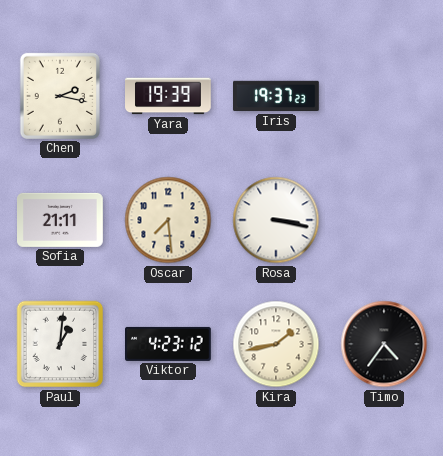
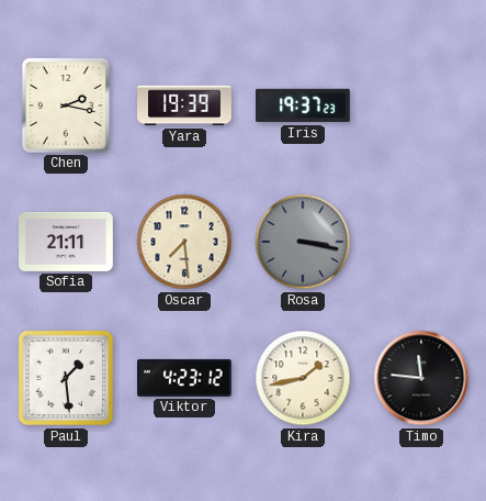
Rosa dial: white -> grey
Paul: 1:01 -> 1:29
Timo: 4:36 -> 11:46
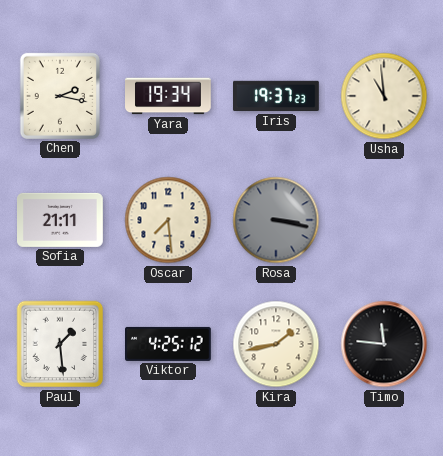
Yara: 19:39 -> 19:34
Usha: none -> 10:59
Viktor: 4:23 -> 4:25
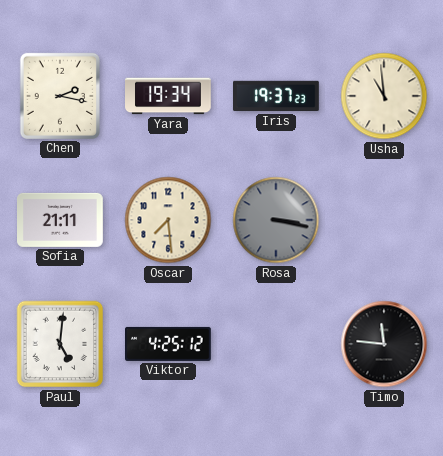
Paul: 1:29 -> 5:01
Kira: 1:43 -> none
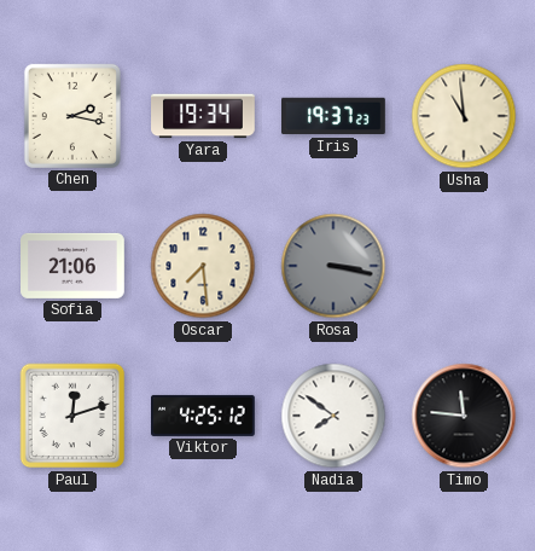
Sofia: 21:11 -> 21:06
Paul: 5:01 -> 12:12
Nadia: none -> 7:51
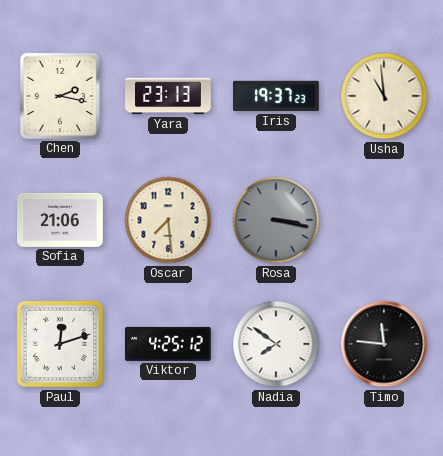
Yara: 19:34 -> 23:13
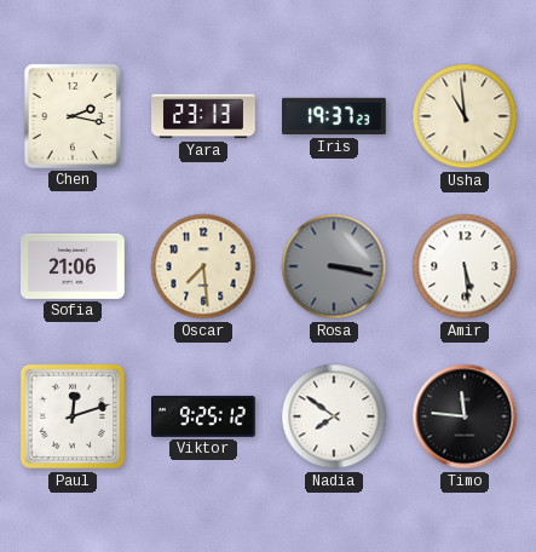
Amir: none -> 5:29
Viktor: 4:25 -> 9:25
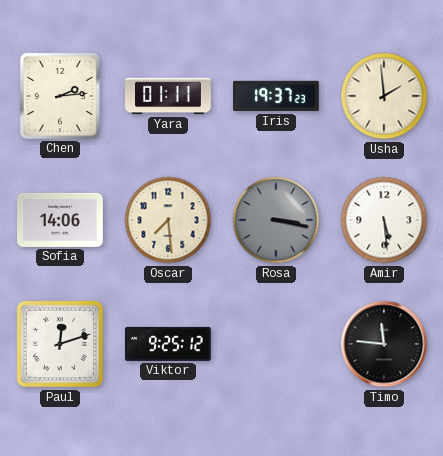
Chen: 2:17 -> 2:14
Yara: 23:13 -> 01:11
Usha: 10:59 -> 1:59
Sofia: 21:06 -> 14:06
Nadia: 7:51 -> none
